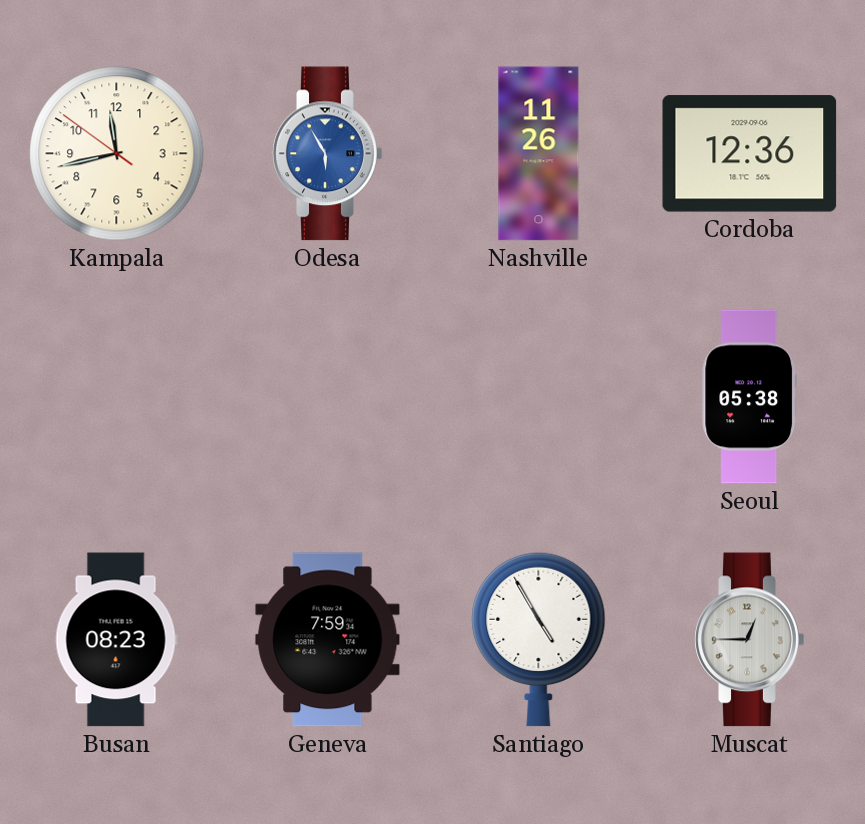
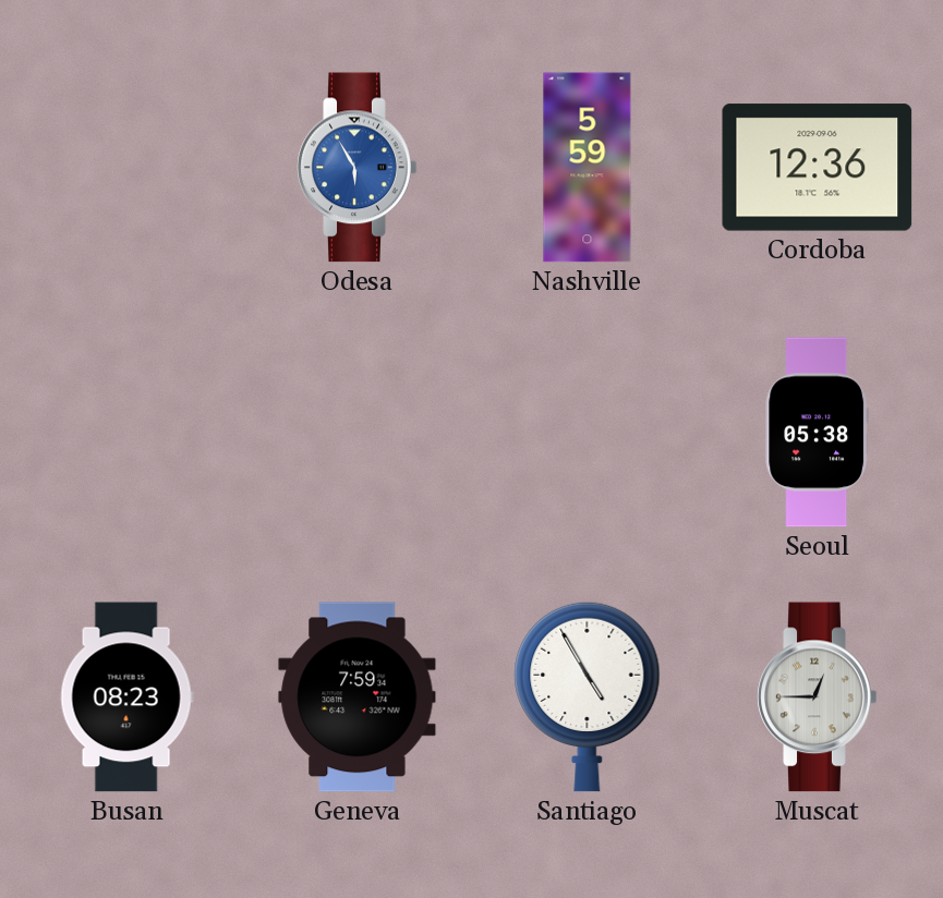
Kampala: 11:42 -> none
Nashville: 11:26 -> 5:59
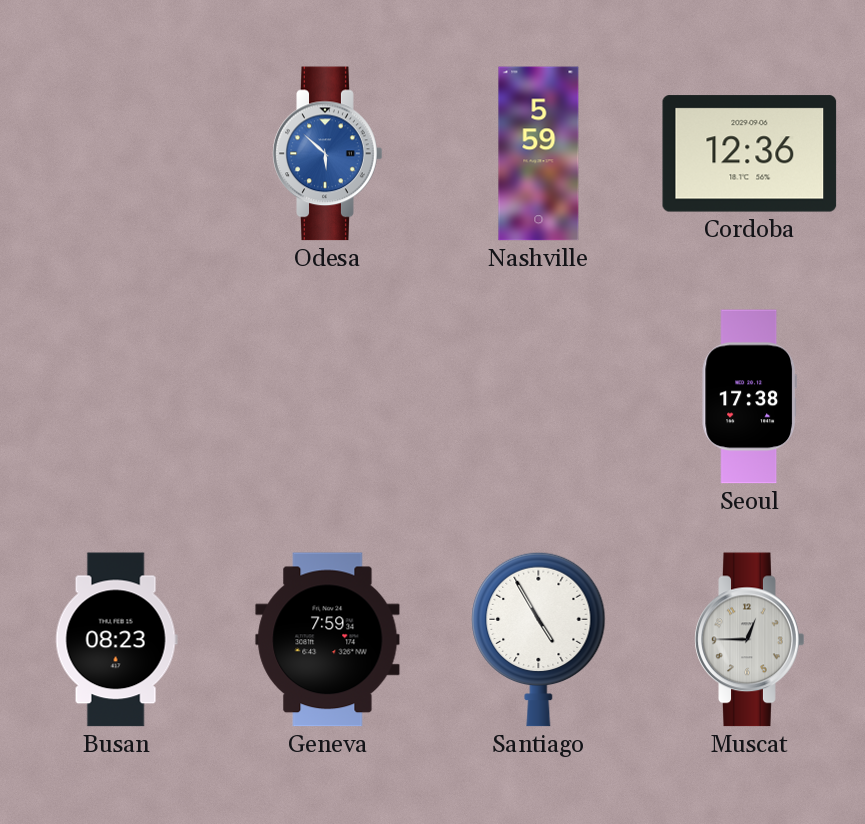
Odesa: 5:55 -> 5:52
Seoul: 05:38 -> 17:38
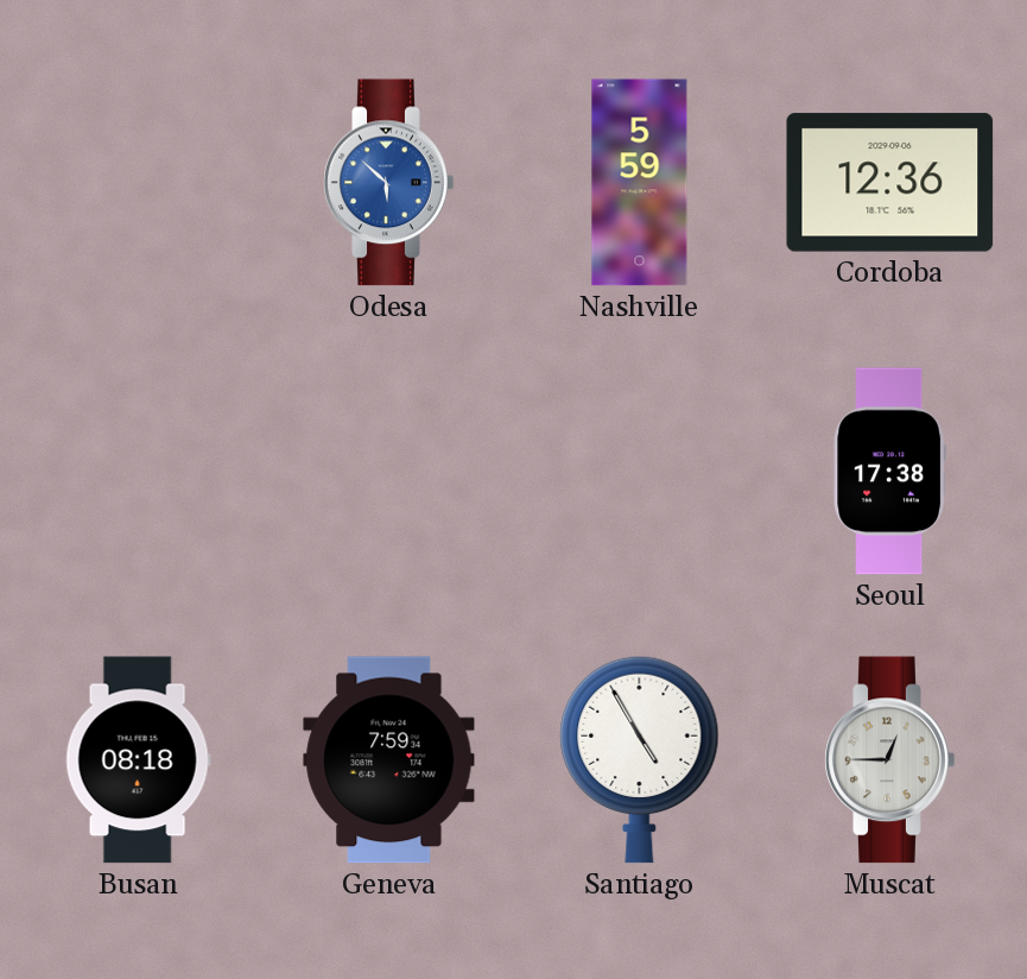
Busan: 08:23 -> 08:18
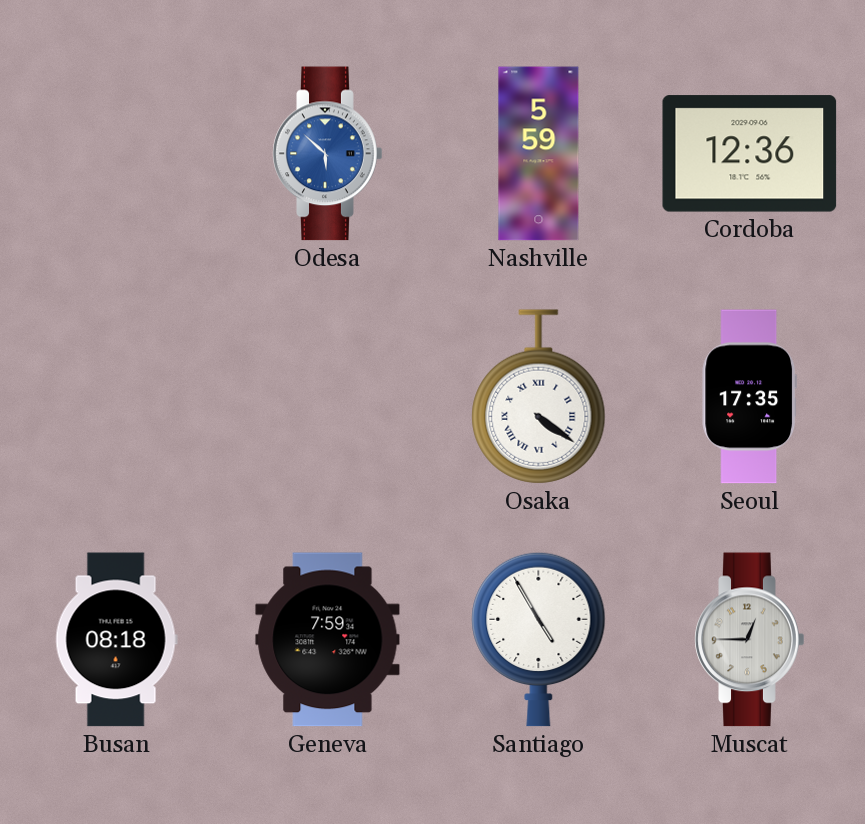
Osaka: none -> 4:21
Seoul: 17:38 -> 17:35
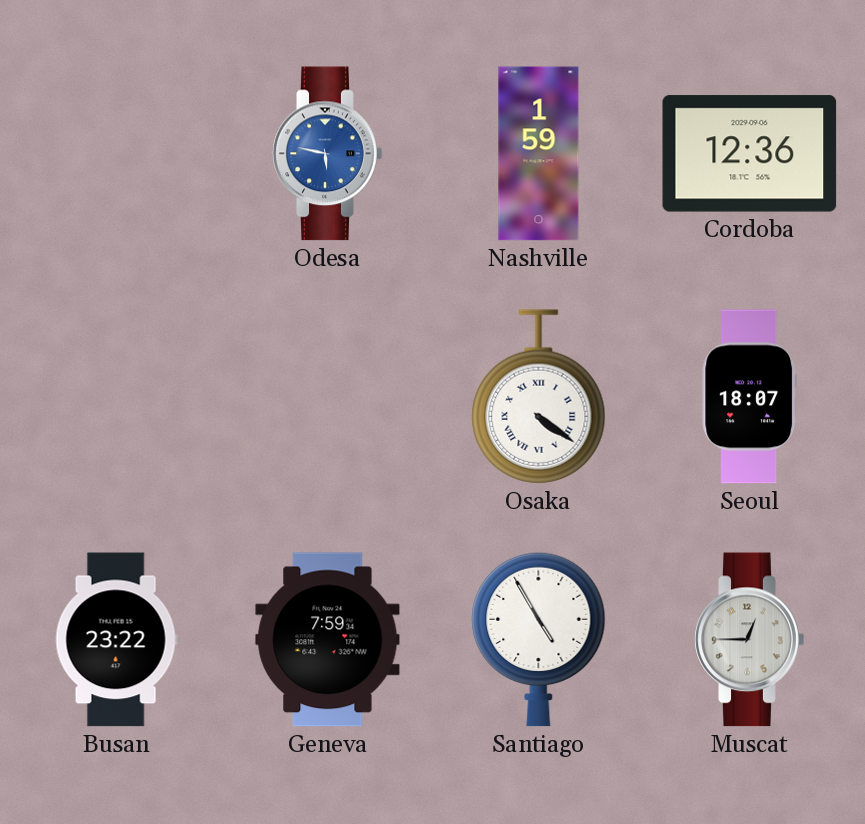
Odesa: 5:52 -> 5:47
Nashville: 5:59 -> 1:59
Seoul: 17:35 -> 18:07
Busan: 08:18 -> 23:22
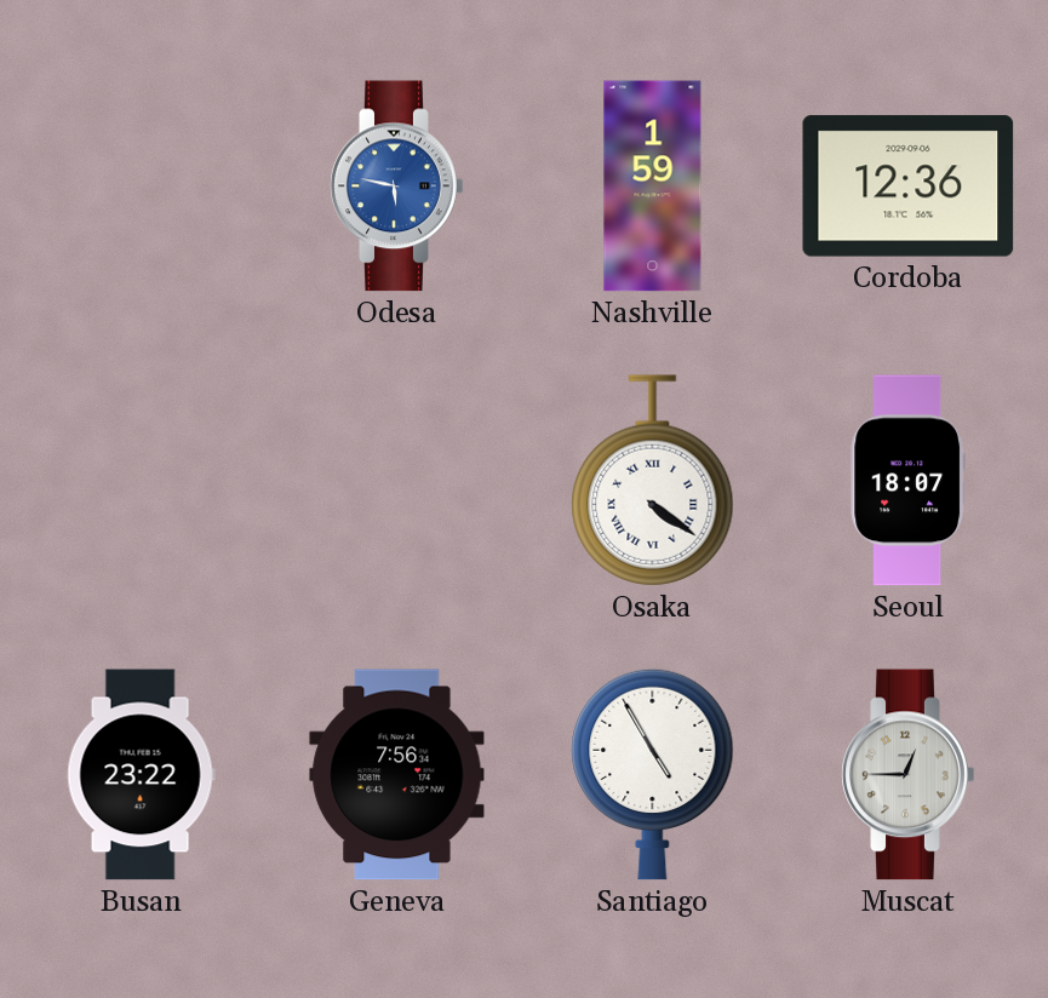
Geneva: 7:59 -> 7:56
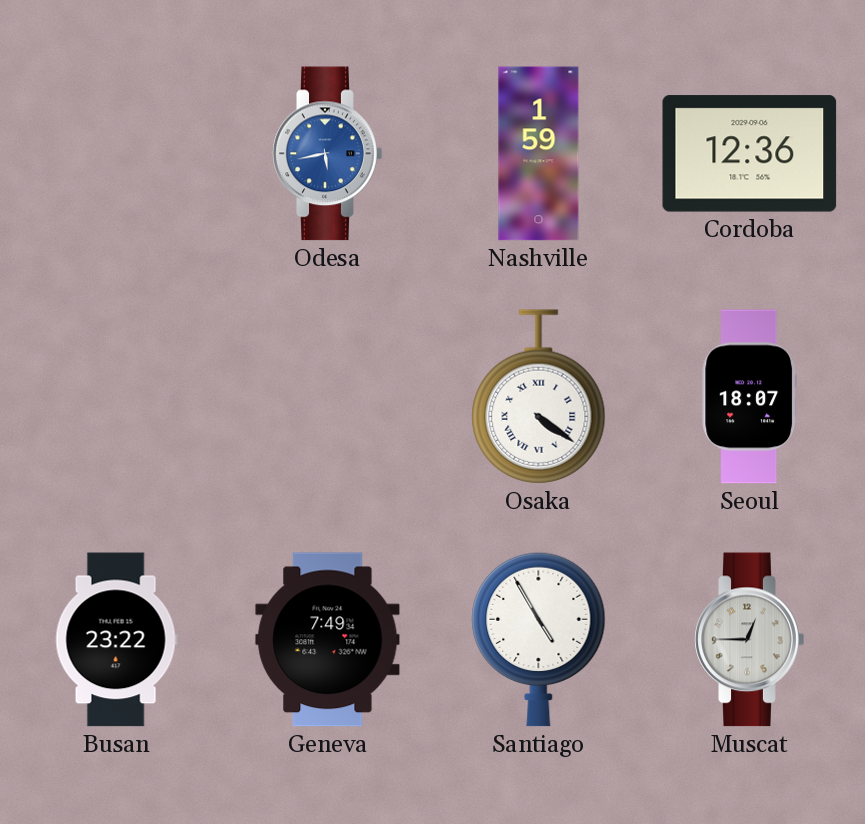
Odesa: 5:47 -> 5:43
Geneva: 7:56 -> 7:49
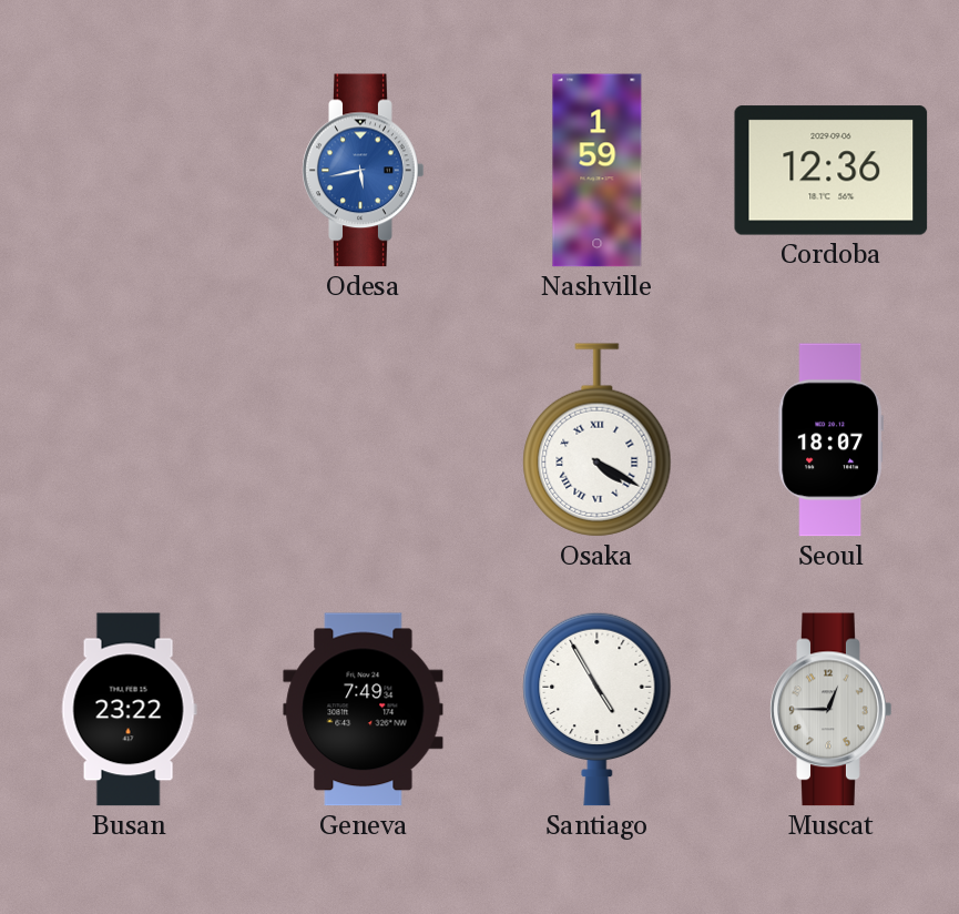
Osaka: 4:21 -> 4:20
